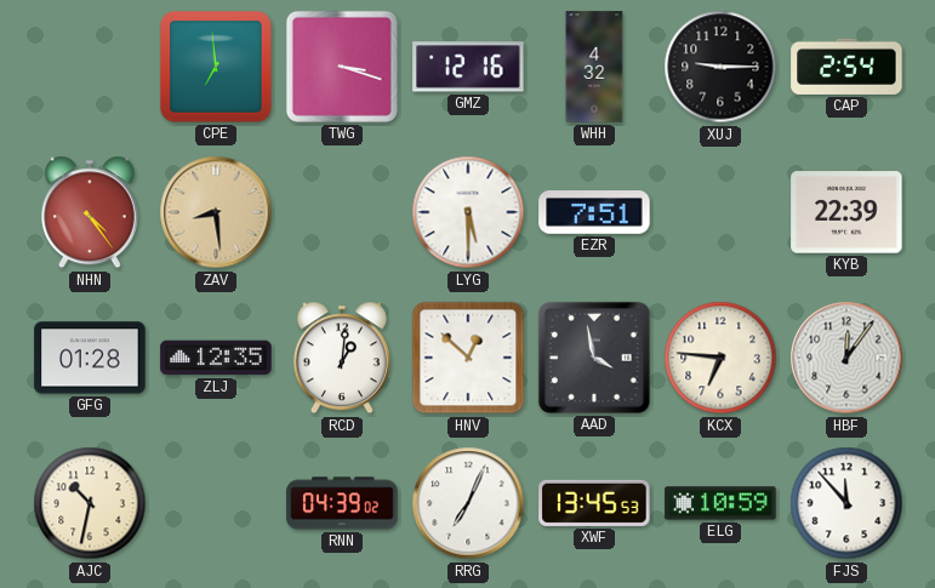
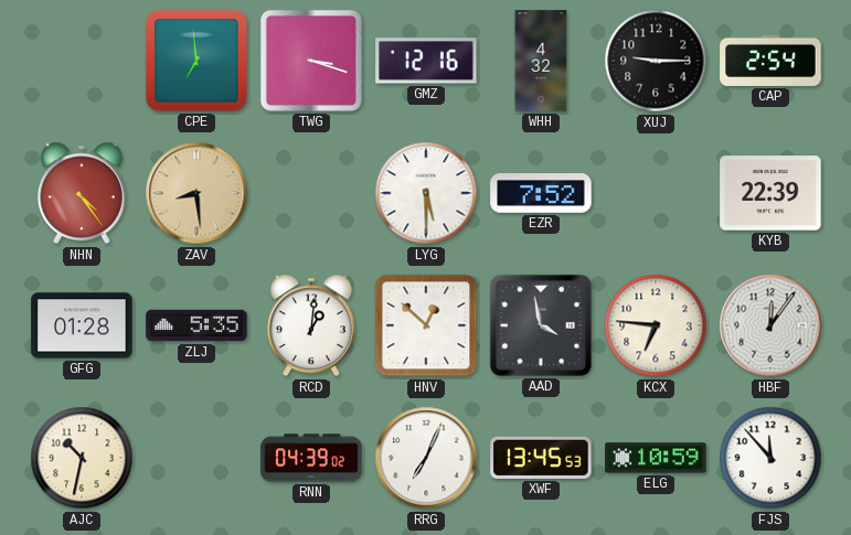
EZR: 7:51 -> 7:52
ZLJ: 12:35 -> 5:35
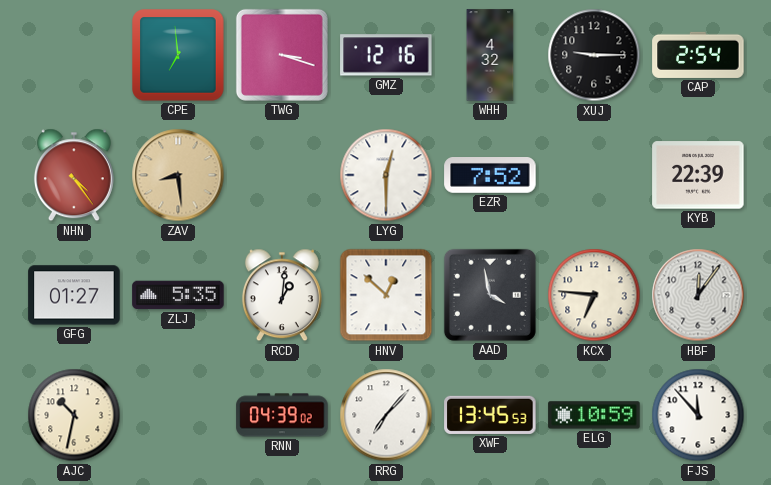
LYG: 5:30 -> 12:30
GFG: 01:28 -> 01:27
RRG: 7:04 -> 7:07
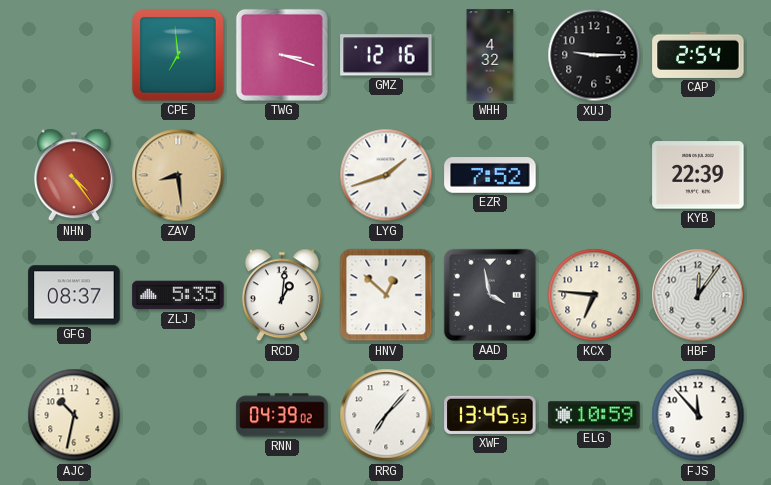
LYG: 12:30 -> 1:42
GFG: 01:27 -> 08:37
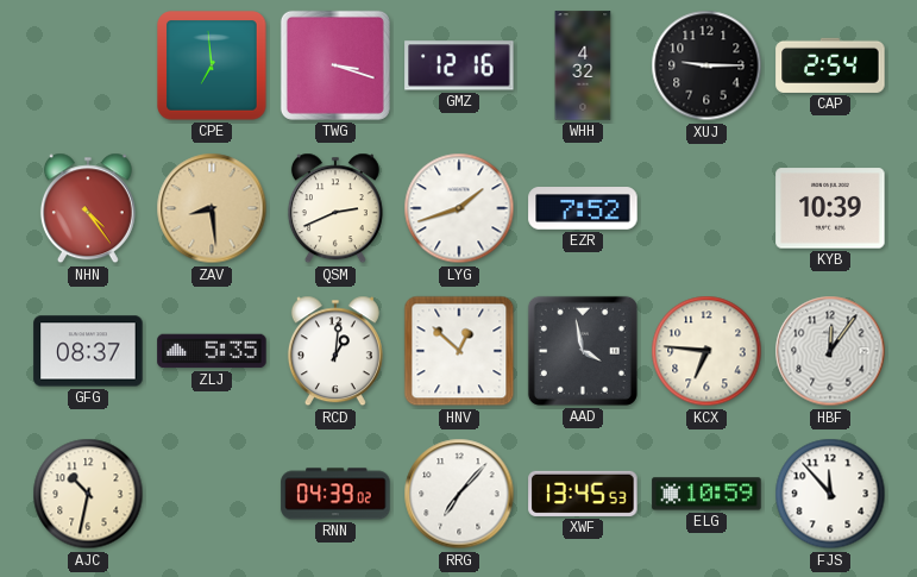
QSM: none -> 2:41
KYB: 22:39 -> 10:39
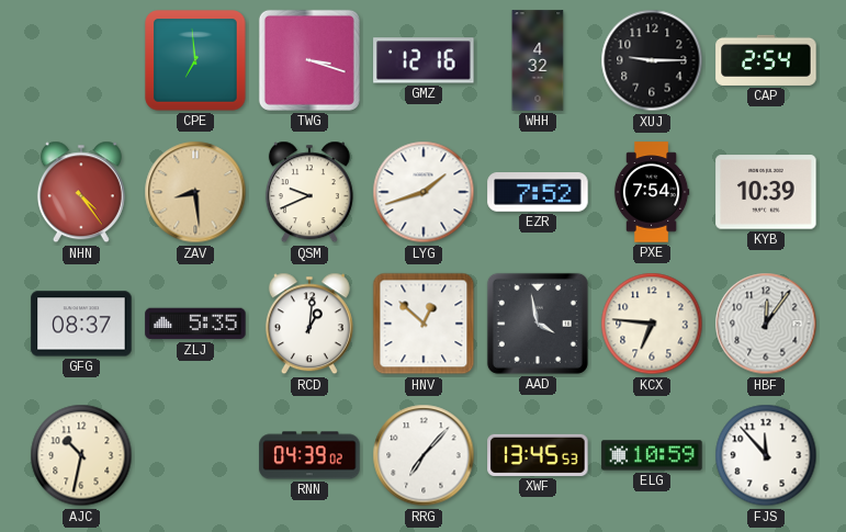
QSM: 2:41 -> 9:41
PXE: none -> 7:54
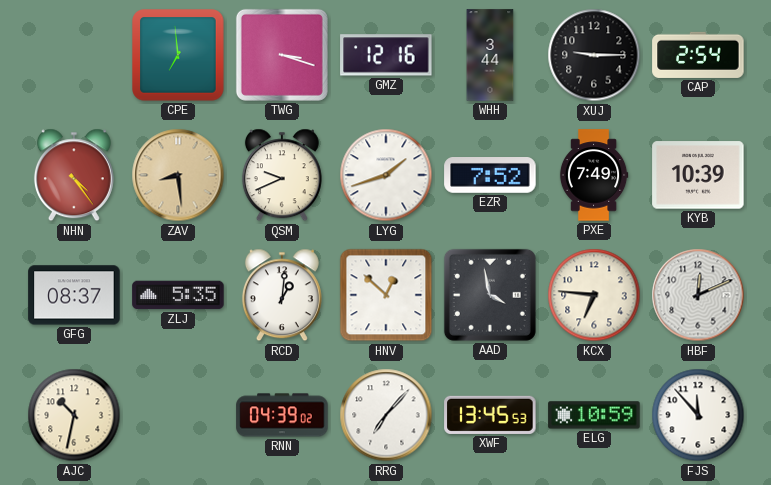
WHH: 4:32 -> 3:44
PXE: 7:54 -> 7:49
HBF: 12:06 -> 12:11
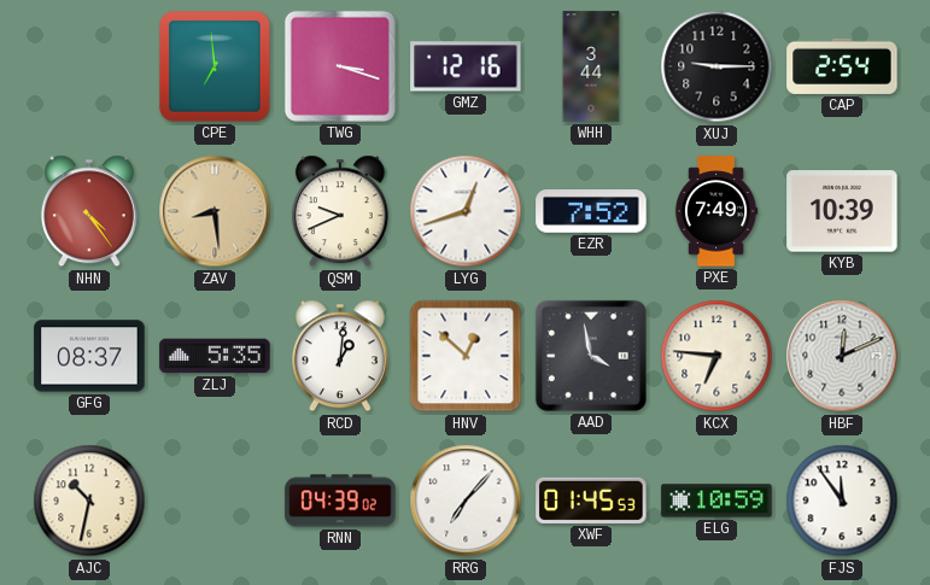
LYG: 1:42 -> 12:42
XWF: 13:45 -> 01:45
FJS: 11:53 -> 11:54
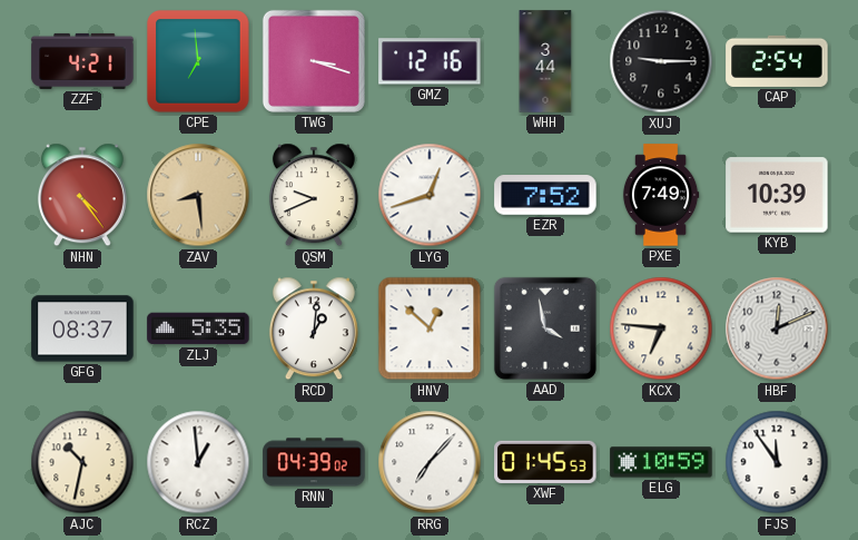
ZZF: none -> 4:21
RCZ: none -> 12:59
